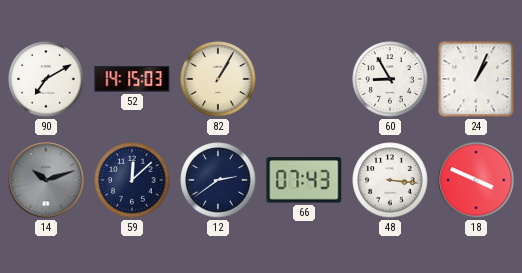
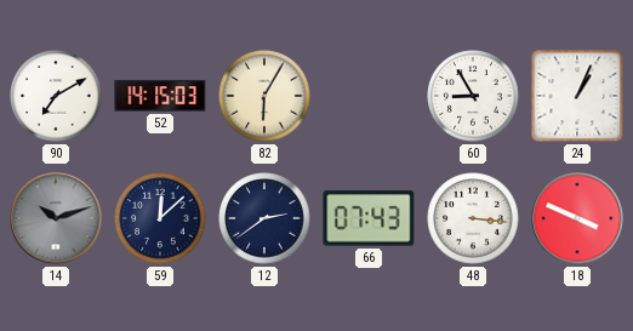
82: 1:05 -> 6:05
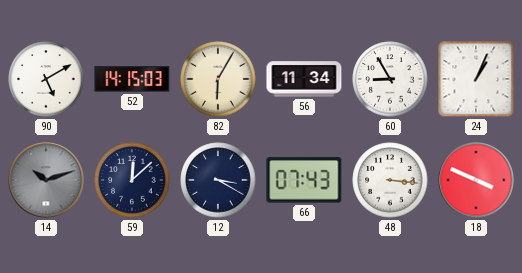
90: 7:10 -> 5:10
56: none -> 11:34
12: 2:39 -> 3:20
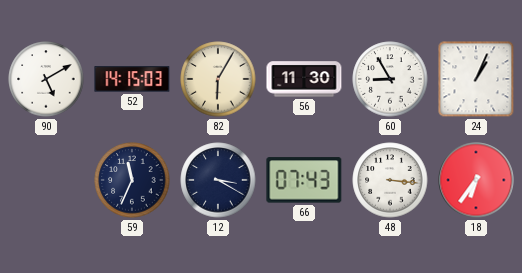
56: 11:34 -> 11:30
14: 10:12 -> none
59: 12:08 -> 11:34
18: 3:49 -> 6:36
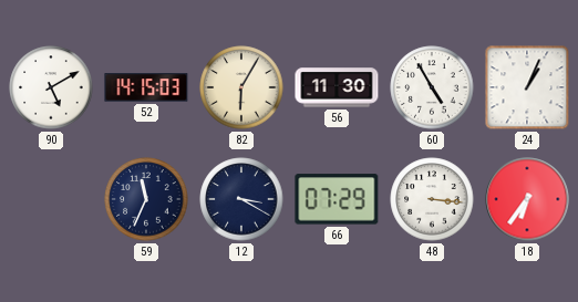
60: 8:55 -> 4:55
66: 07:43 -> 07:29
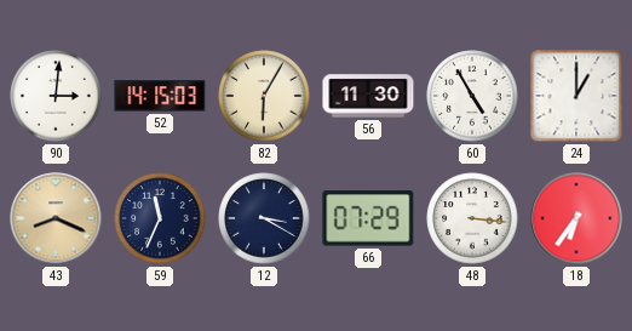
90: 5:10 -> 3:01
24: 1:04 -> 1:00
43: none -> 8:19
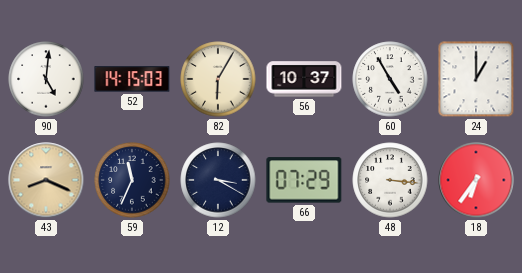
90: 3:01 -> 5:01
56: 11:30 -> 10:37
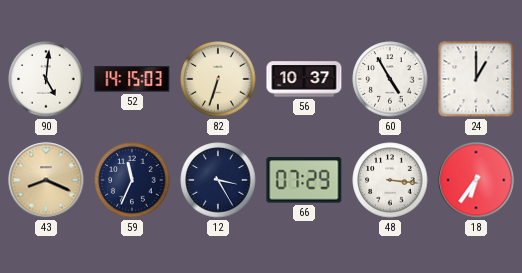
82: 6:05 -> 6:33
12: 3:20 -> 3:25
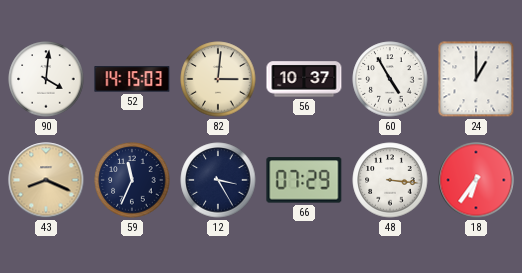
90: 5:01 -> 4:01
82: 6:33 -> 3:01
